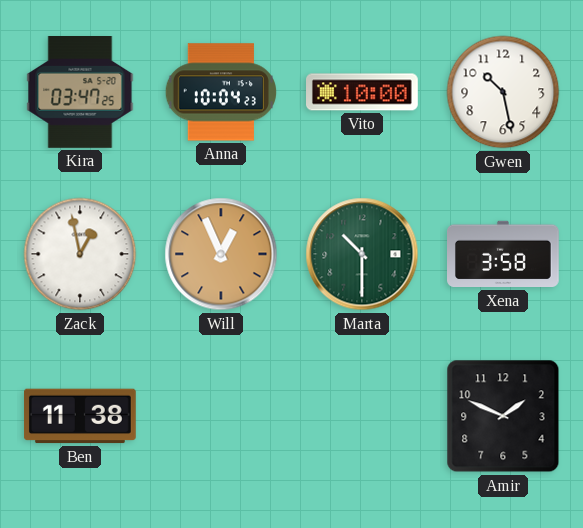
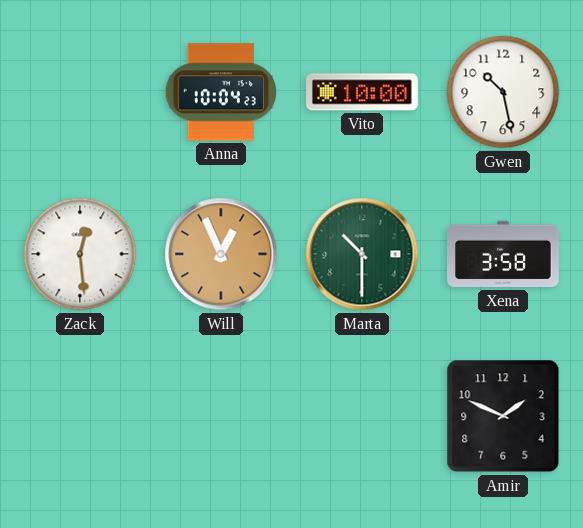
Kira: 03:47 -> none
Zack: 12:58 -> 12:29
Ben: 11:38 -> none
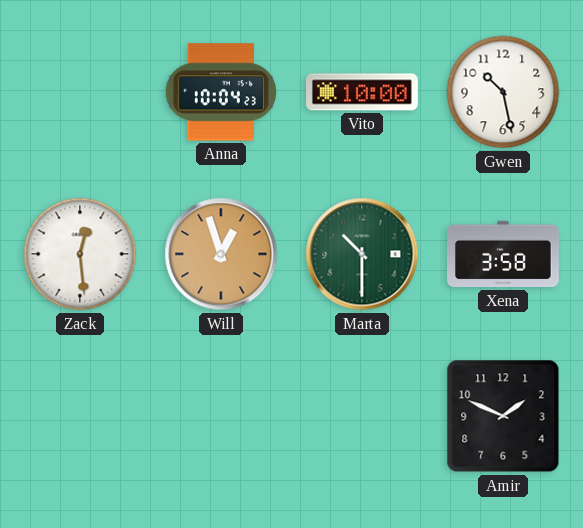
Will: 12:56 -> 12:57
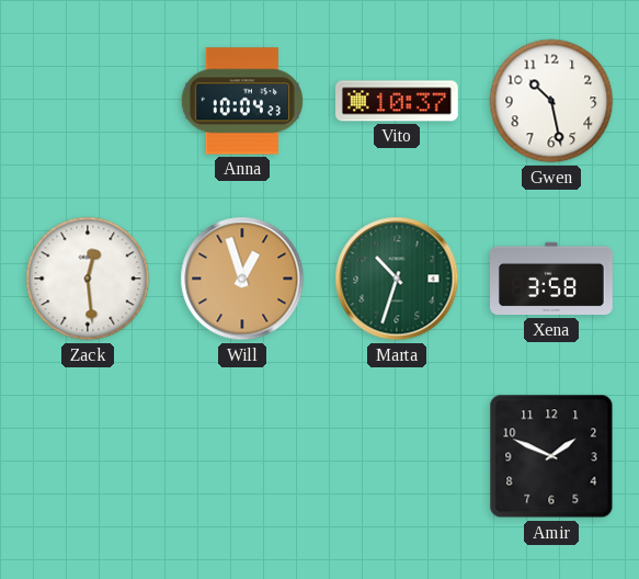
Vito: 10:00 -> 10:37
Marta: 10:30 -> 10:33
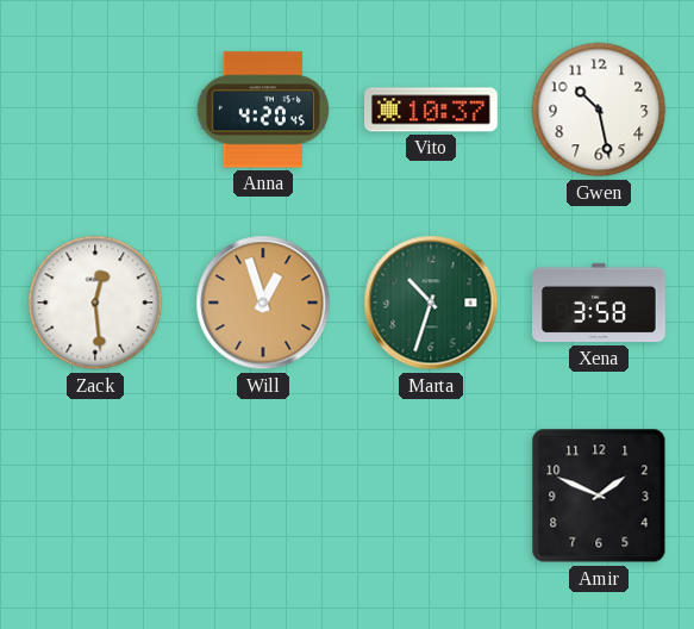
Anna: 10:04 -> 4:20
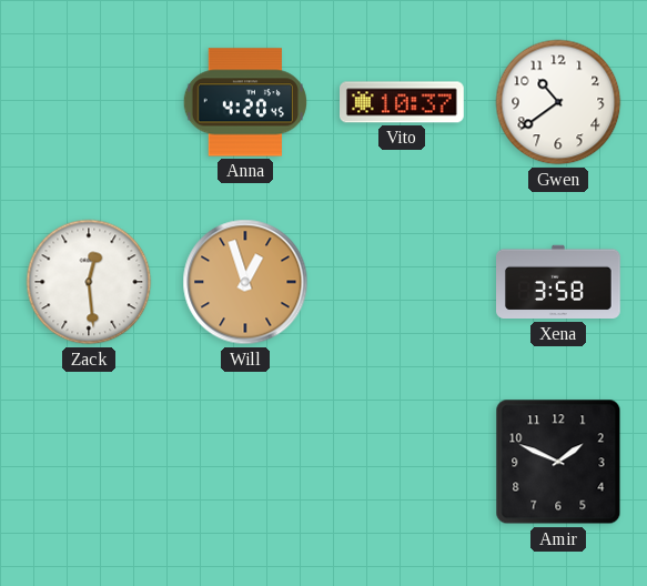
Gwen: 10:28 -> 10:39
Marta: 10:33 -> none
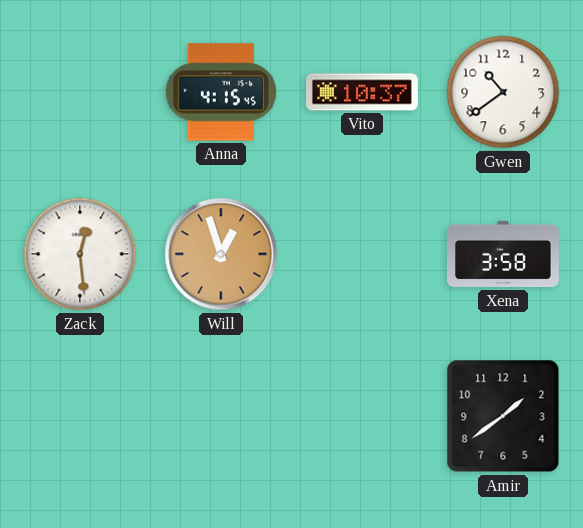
Anna: 4:20 -> 4:15
Amir: 1:49 -> 1:39
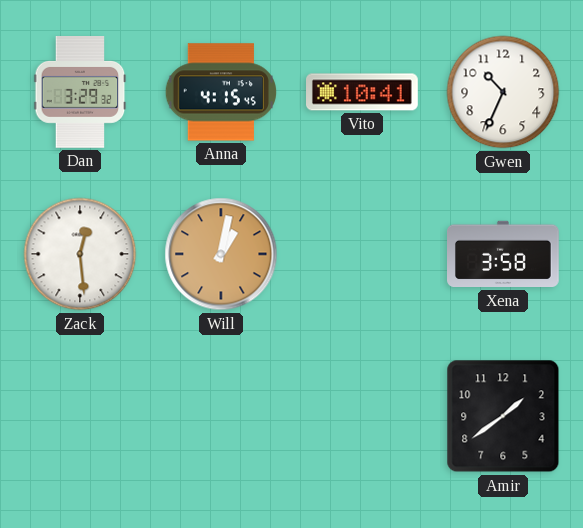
Dan: none -> 3:29
Vito: 10:37 -> 10:41
Gwen: 10:39 -> 10:34
Will: 12:57 -> 1:02
